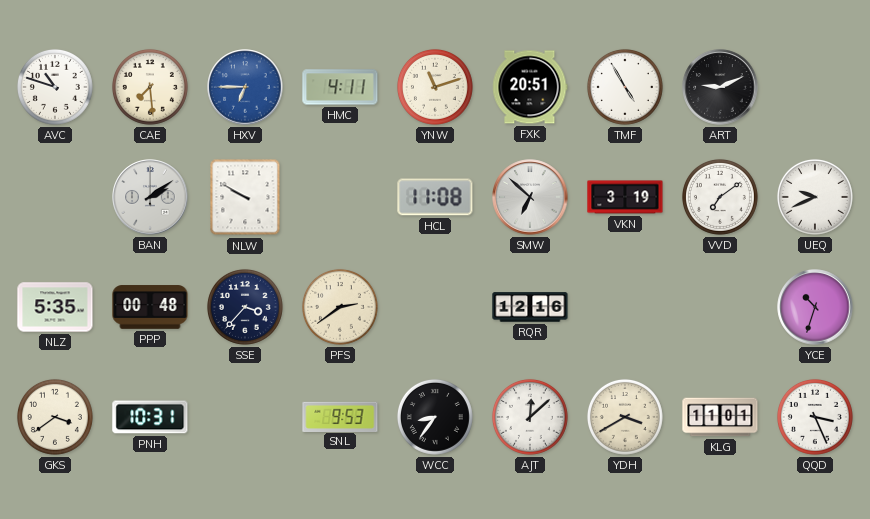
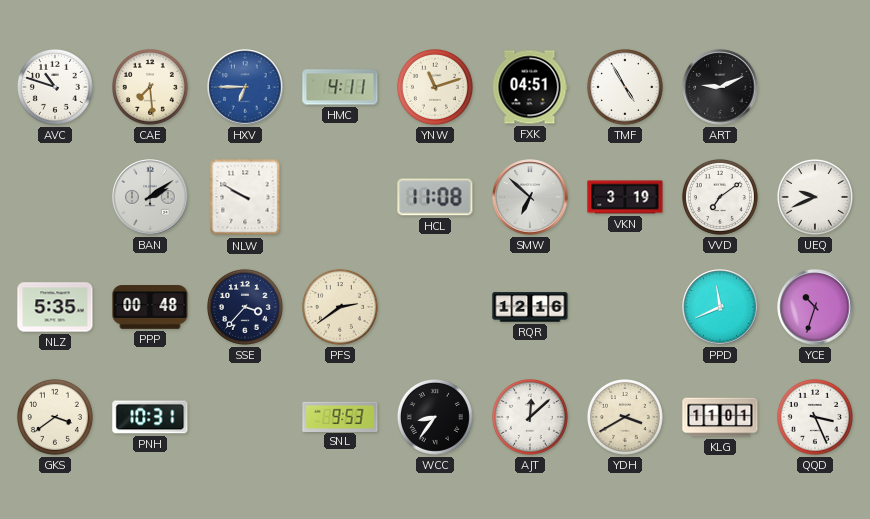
FXK: 20:51 -> 04:51
PPD: none -> 11:41
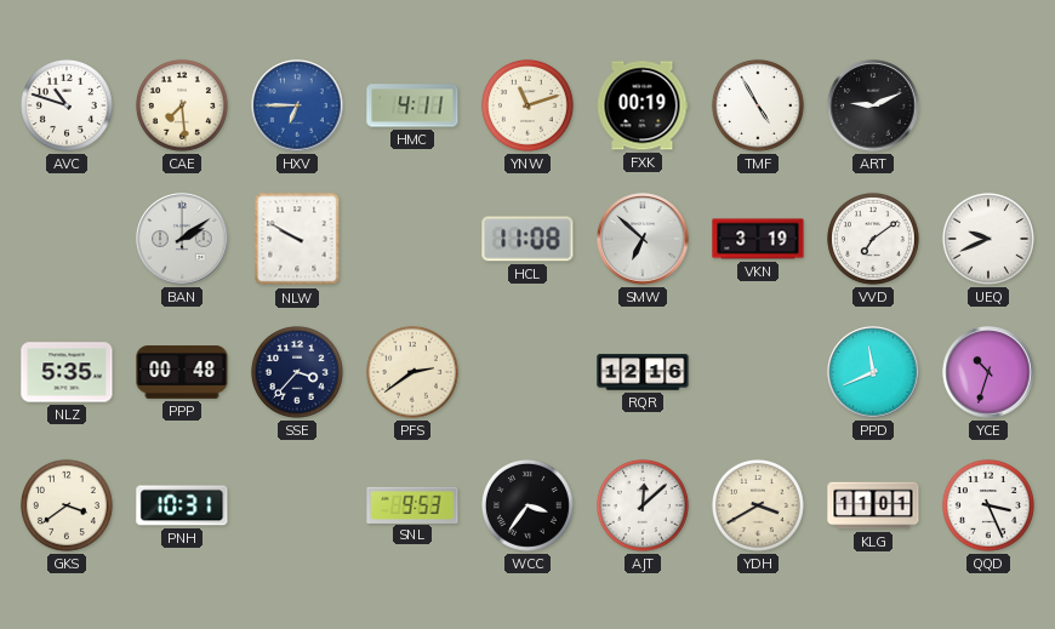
FXK: 04:51 -> 00:19
WCC: 8:36 -> 3:36
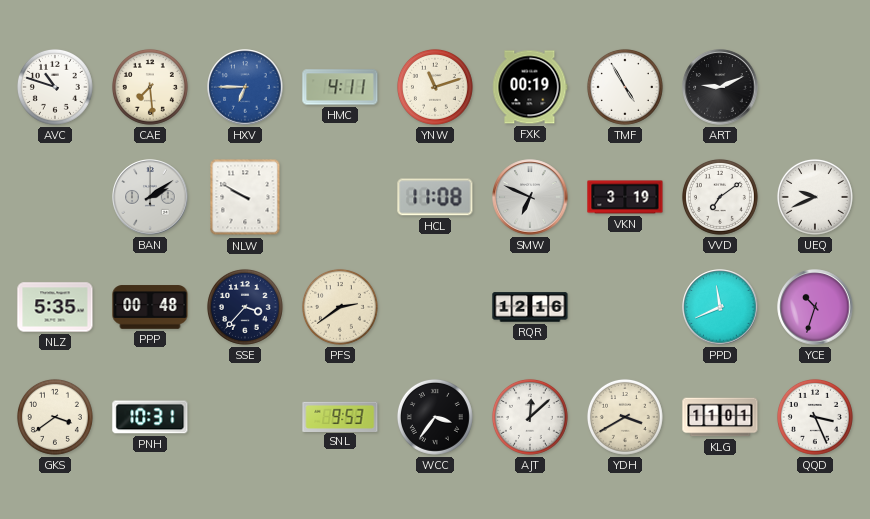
SMW: 6:52 -> 6:49
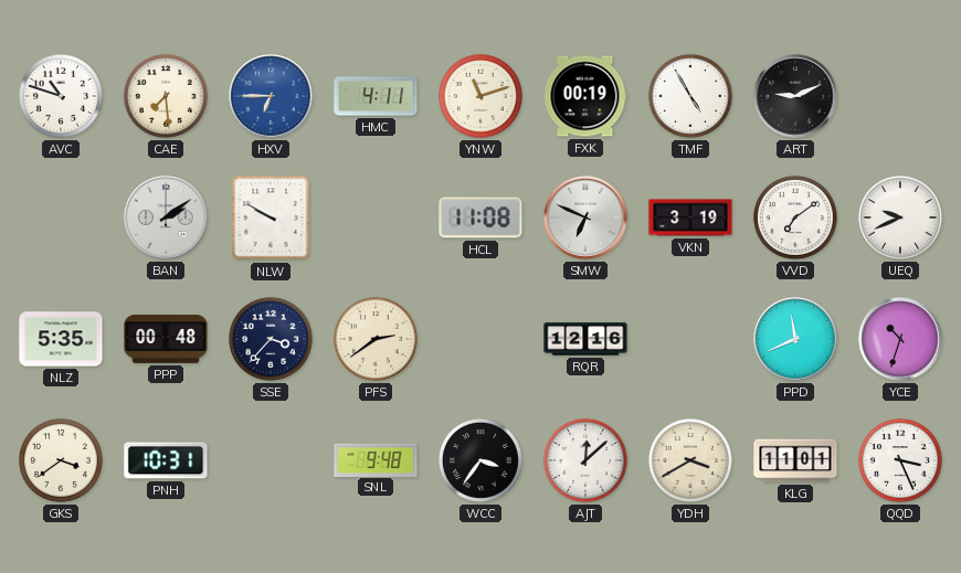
SNL: 9:53 -> 9:48
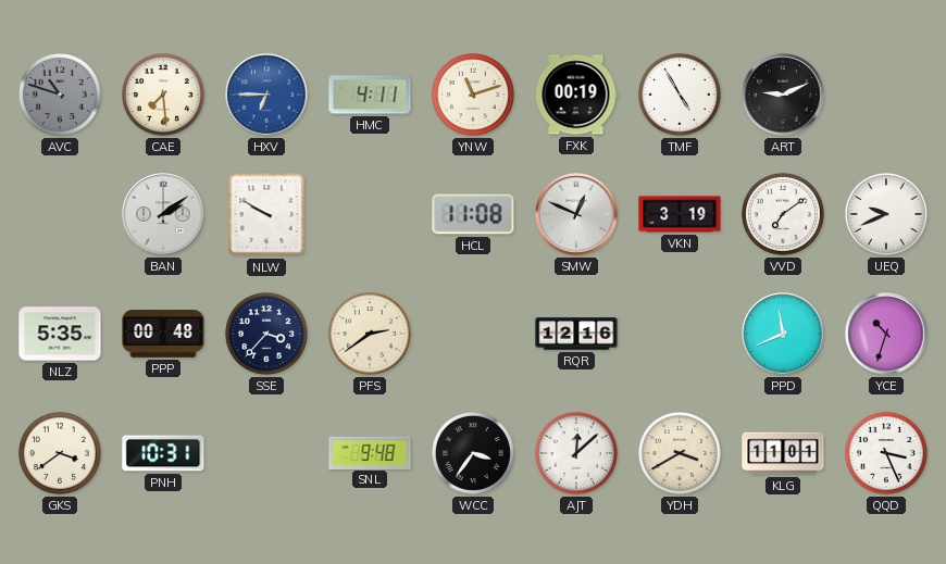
AVC dial: white -> grey
SMW: 6:49 -> 12:49
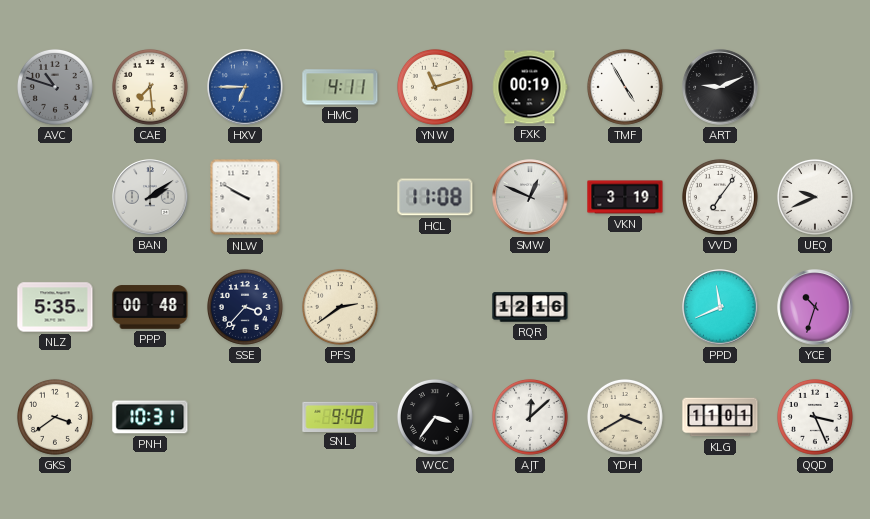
VVD: 7:09 -> 7:06
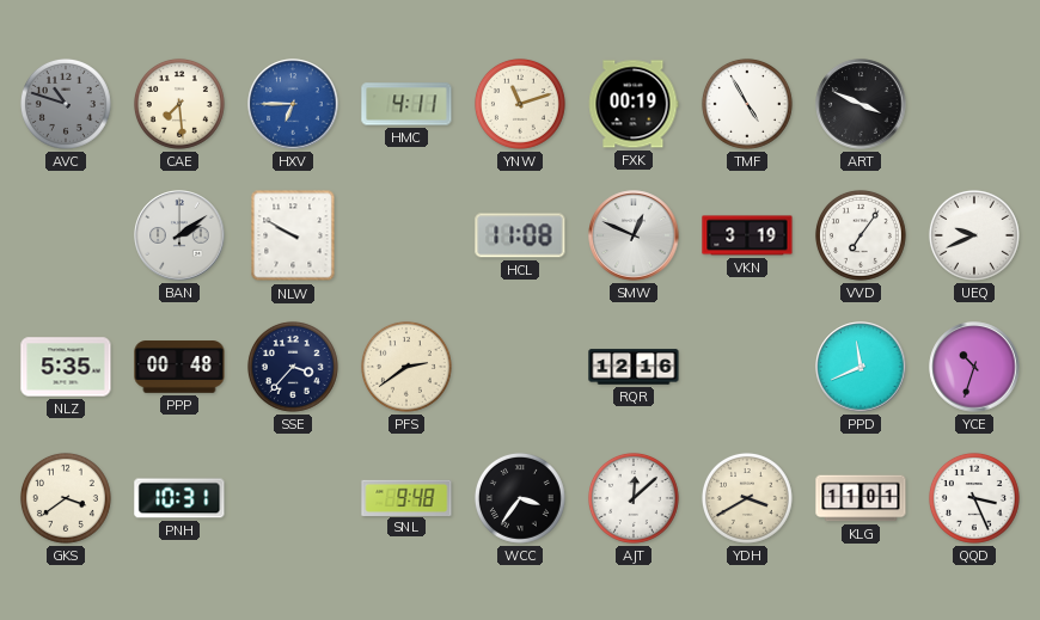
ART: 9:11 -> 3:49
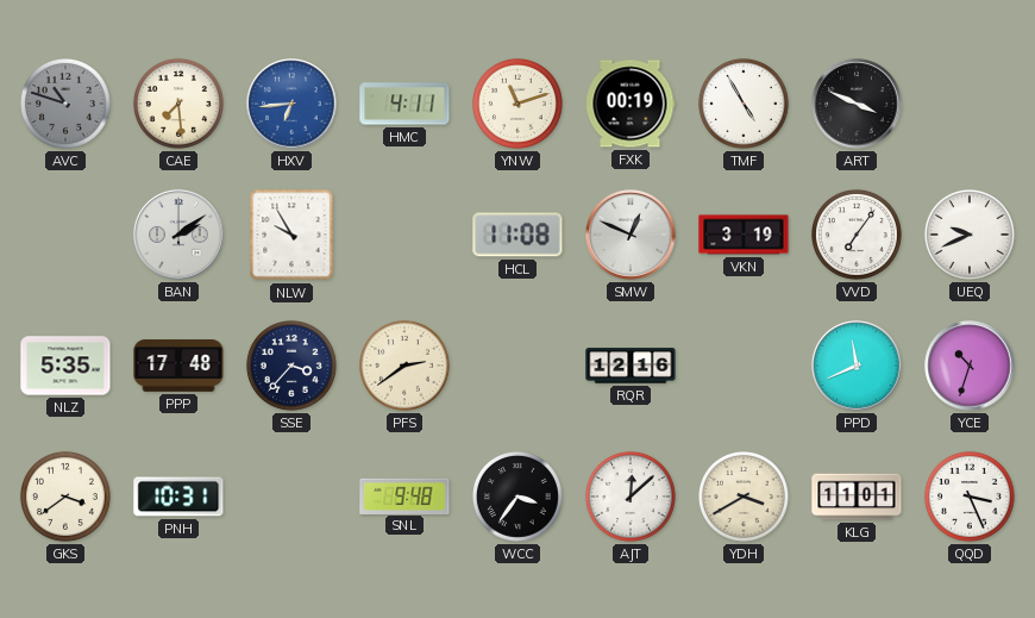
HXV: 6:45 -> 6:44
NLW: 9:50 -> 9:55
PPP: 00:48 -> 17:48
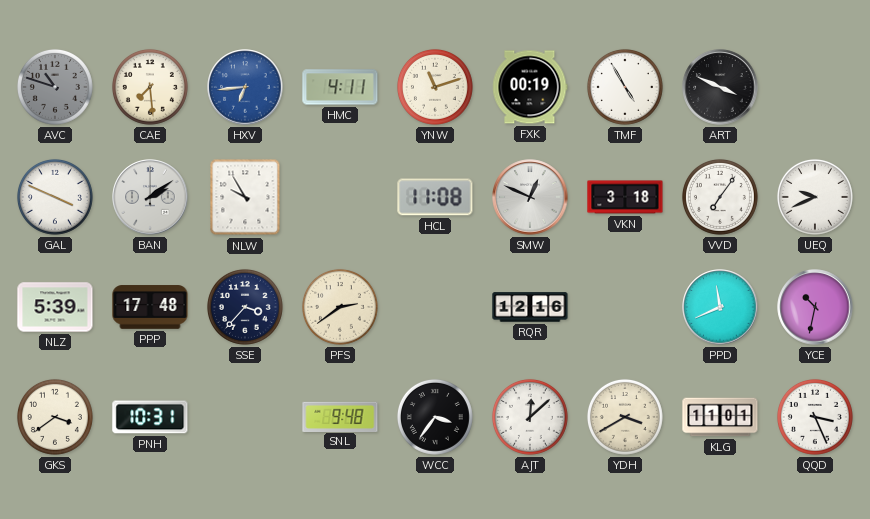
GAL: none -> 3:49
VKN: 3:19 -> 3:18
NLZ: 5:35 -> 5:39
YCE: 10:33 -> 10:32
